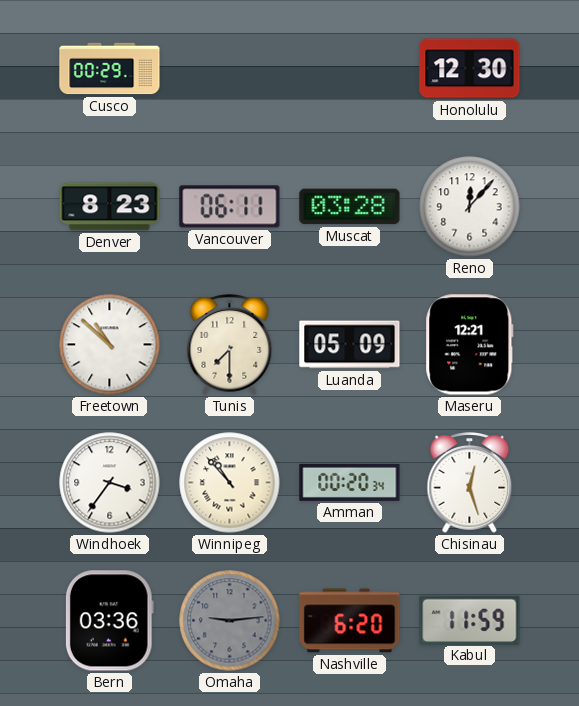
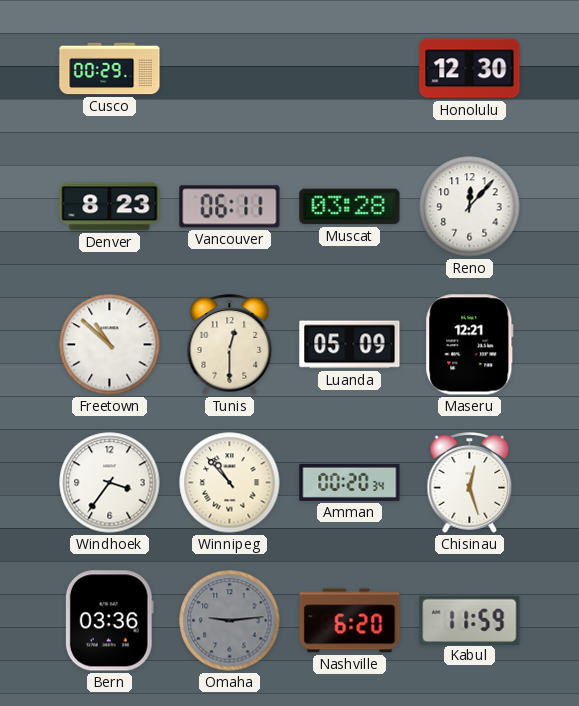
Tunis: 7:30 -> 12:30
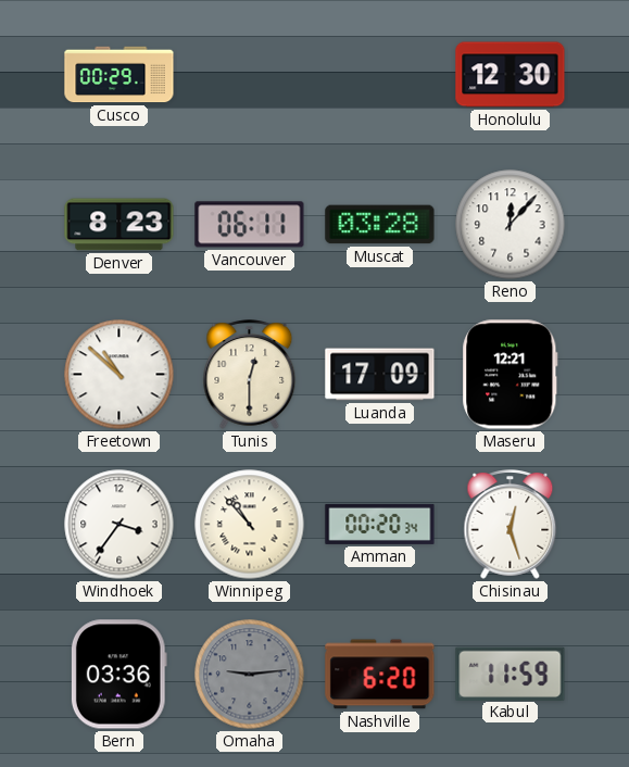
Luanda: 05:09 -> 17:09
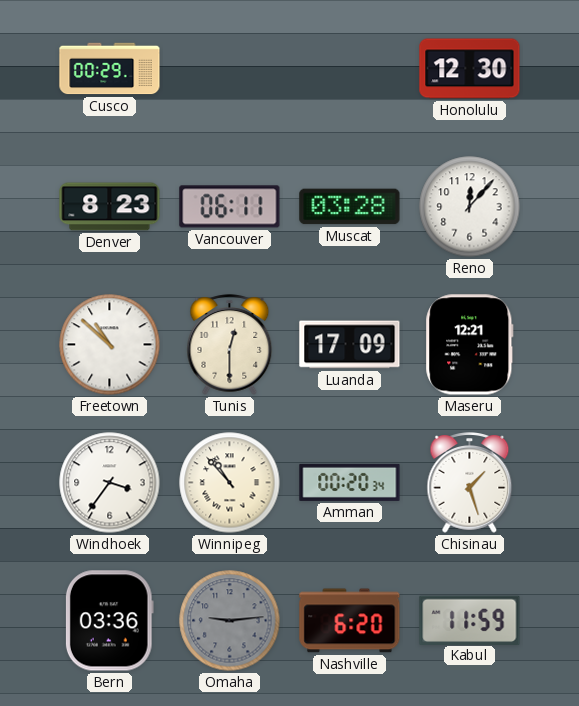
Chisinau: 12:27 -> 1:27
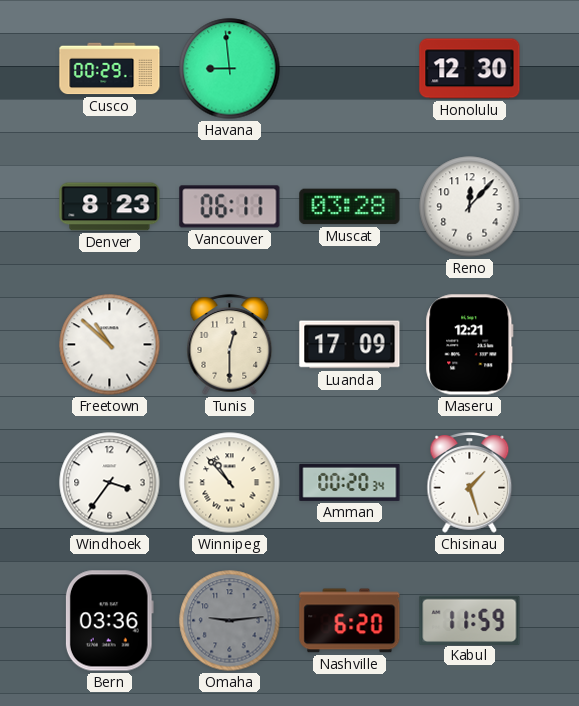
Havana: none -> 8:59
